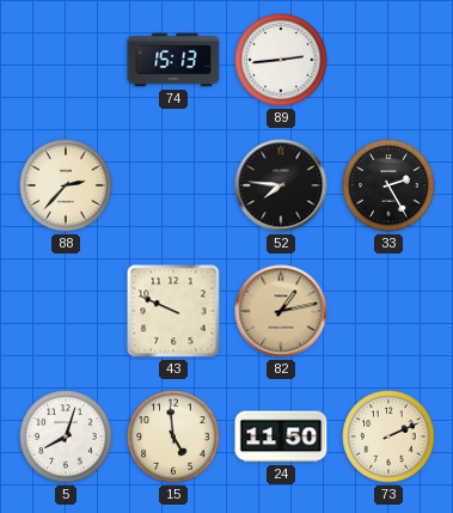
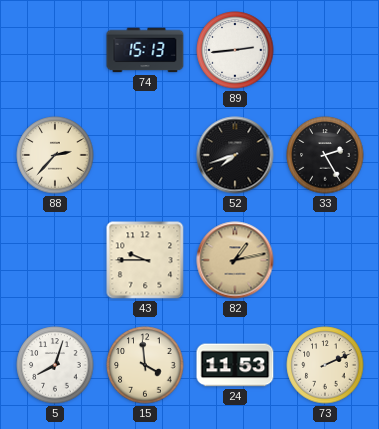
52: 7:46 -> 7:42
43: 9:49 -> 9:45
15: 4:59 -> 3:59
24: 11:50 -> 11:53
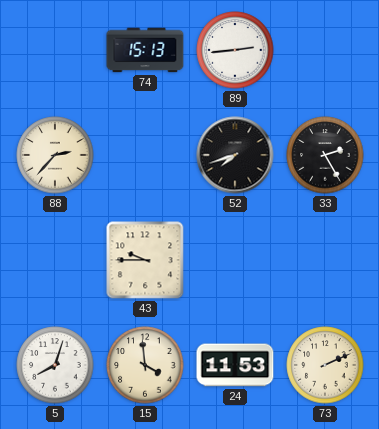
82: 1:13 -> none
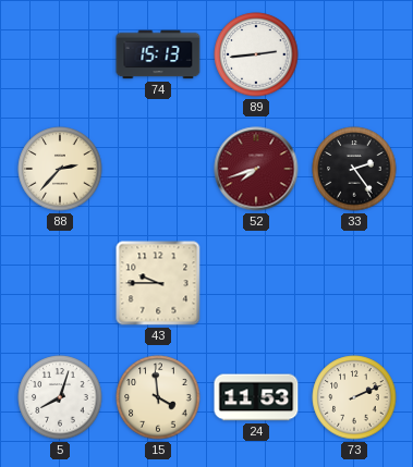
52 dial: black -> burgundy
33: 2:25 -> 2:24
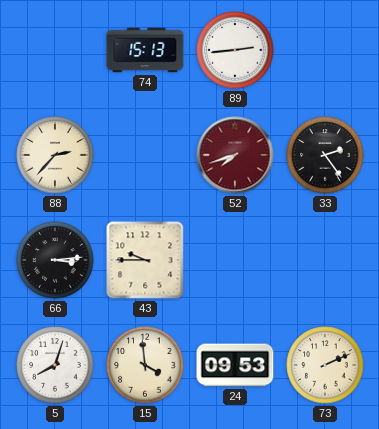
66: none -> 3:14
24: 11:53 -> 09:53
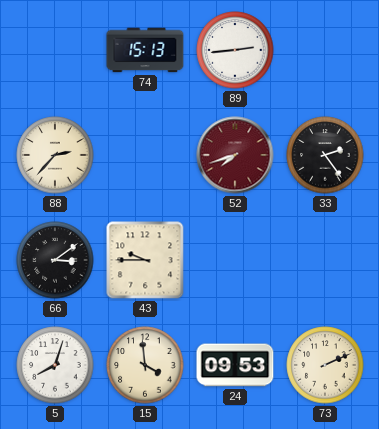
66: 3:14 -> 3:09
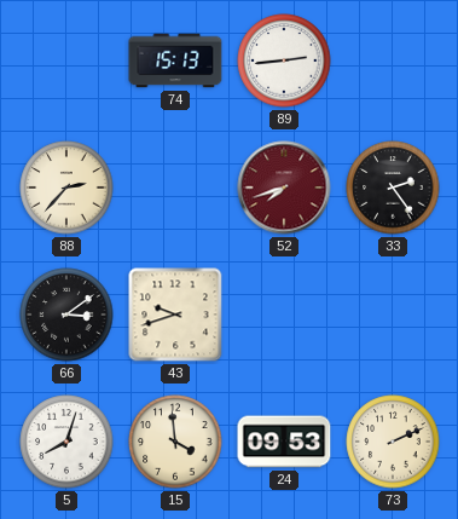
43: 9:45 -> 9:42
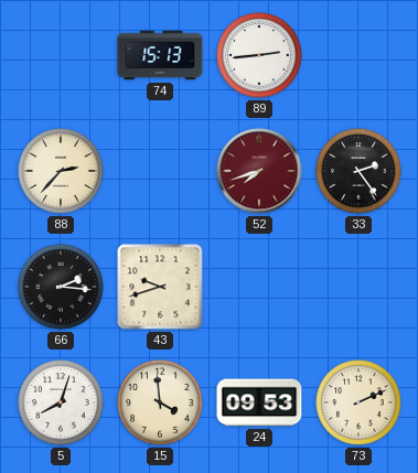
66: 3:09 -> 2:16
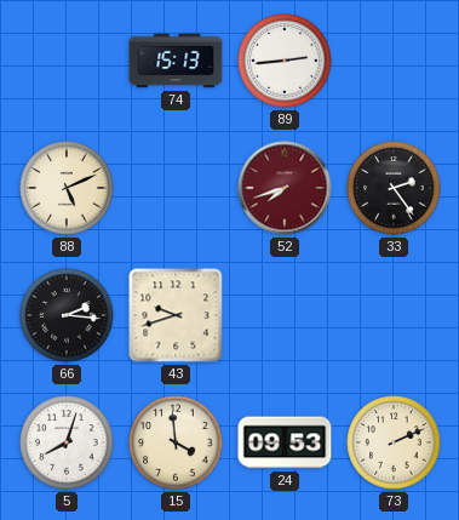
88: 2:37 -> 5:11
